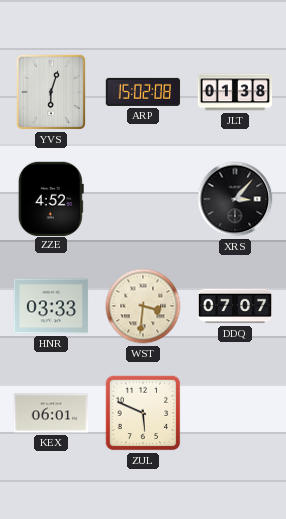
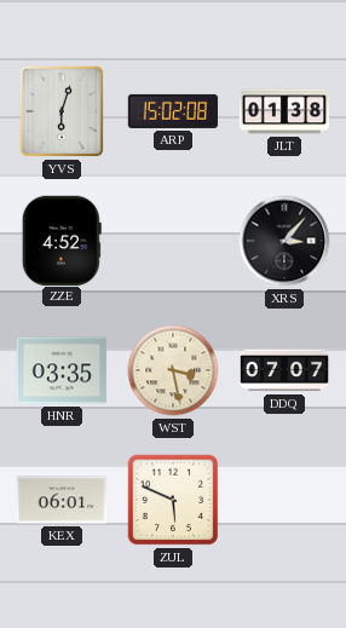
HNR: 03:33 -> 03:35
WST: 3:31 -> 3:28
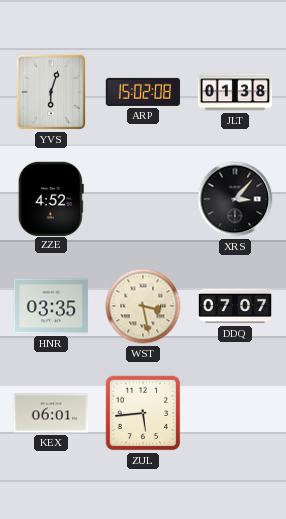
ZUL: 5:49 -> 5:44
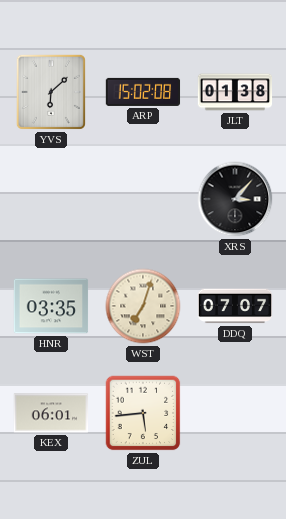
YVS: 6:03 -> 6:08
ZZE: 4:52 -> none
WST: 3:28 -> 7:03
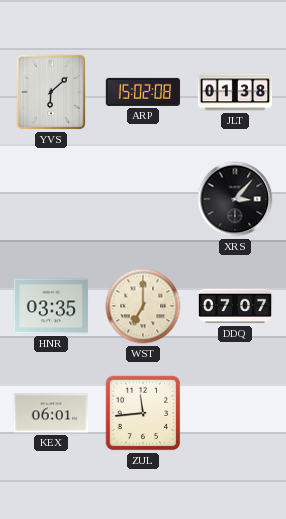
WST: 7:03 -> 7:00
ZUL: 5:44 -> 11:44
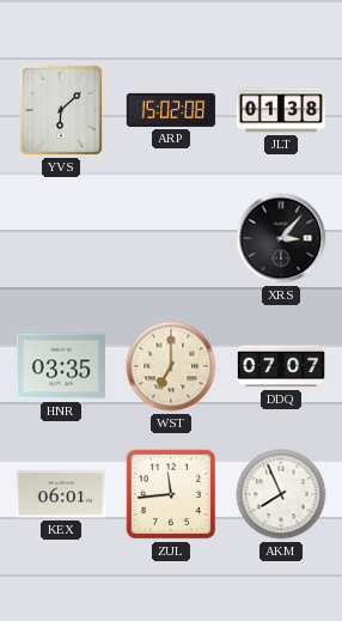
AKM: none -> 7:56
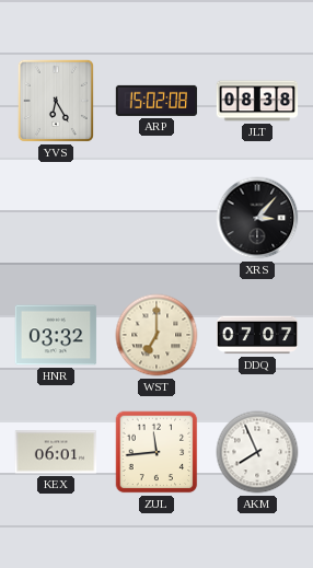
YVS: 6:08 -> 6:25
JLT: 01:38 -> 08:38
HNR: 03:35 -> 03:32
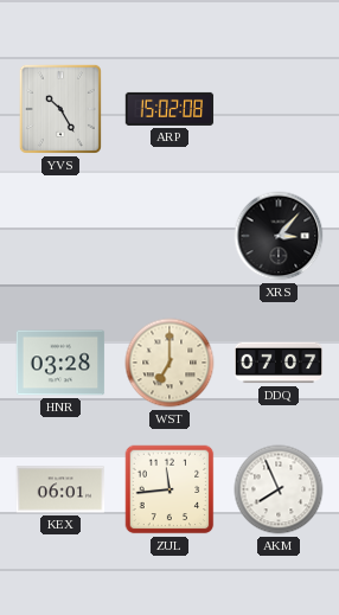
YVS: 6:25 -> 10:25
JLT: 08:38 -> none
HNR: 03:32 -> 03:28
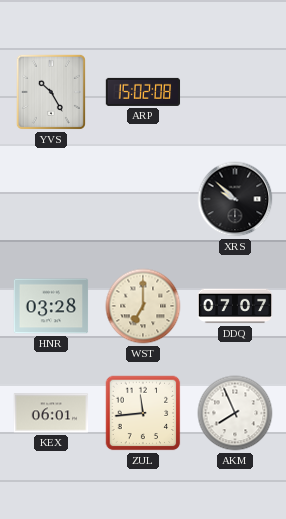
XRS: 3:07 -> 9:52
